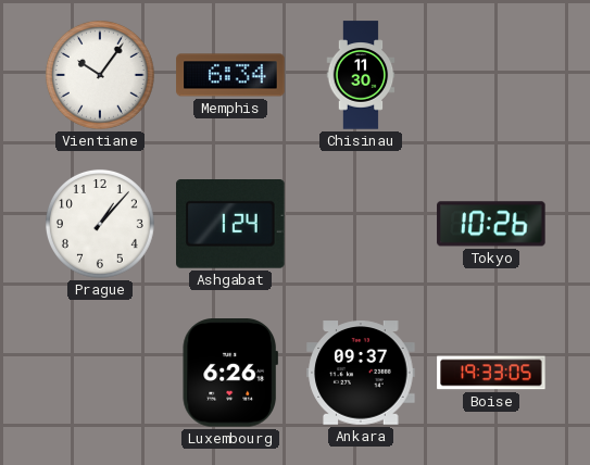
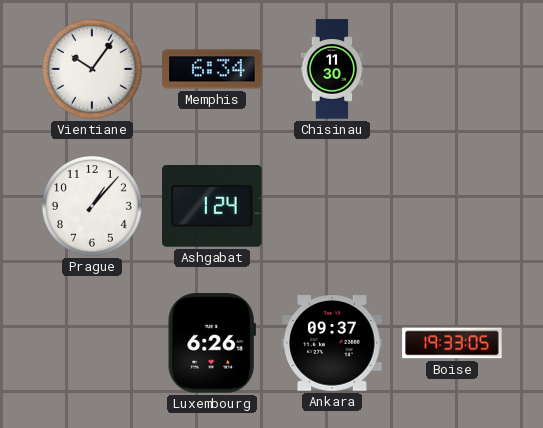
Tokyo: 10:26 -> none
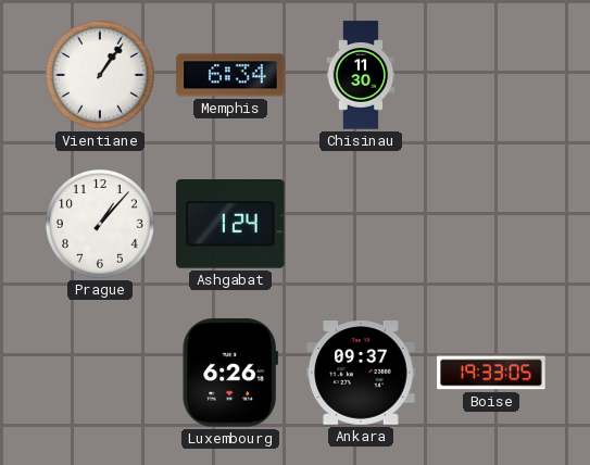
Vientiane: 10:06 -> 1:06
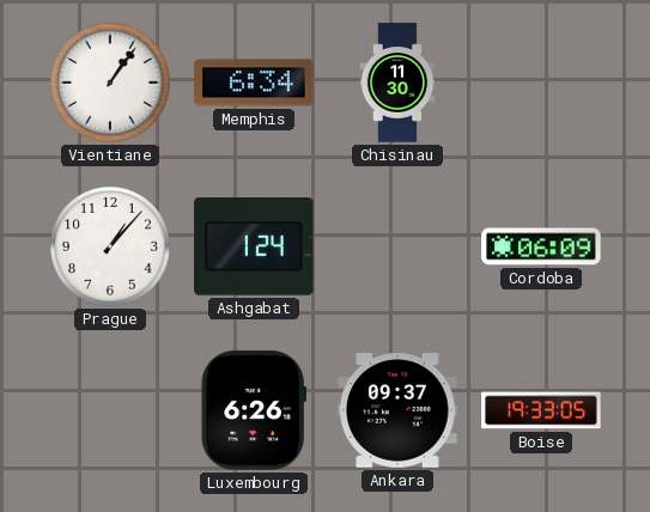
Cordoba: none -> 06:09
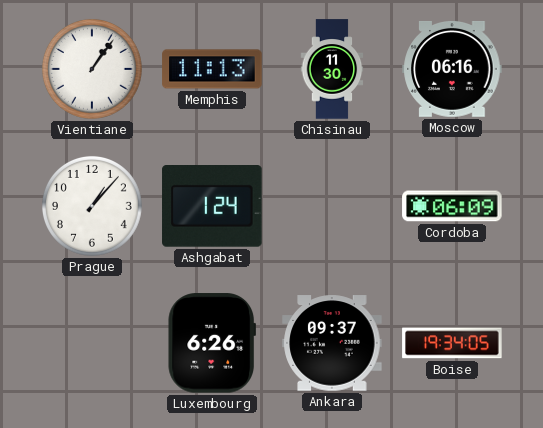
Memphis: 6:34 -> 11:13
Moscow: none -> 06:16
Boise: 19:33 -> 19:34
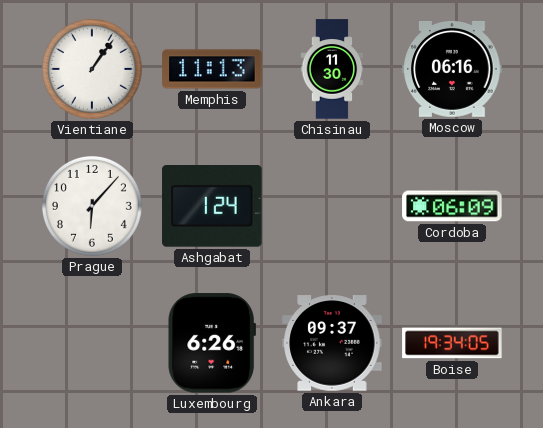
Prague: 1:07 -> 6:07
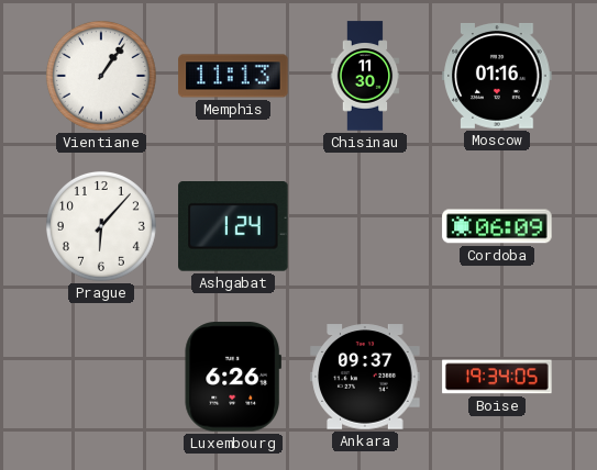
Moscow: 06:16 -> 01:16
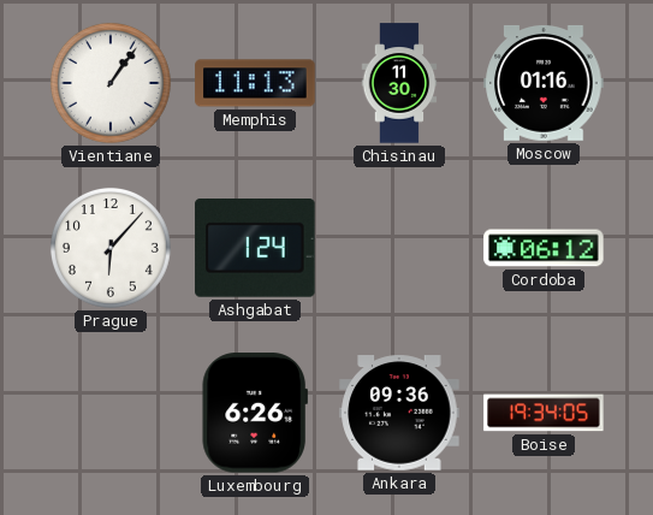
Cordoba: 06:09 -> 06:12
Ankara: 09:37 -> 09:36
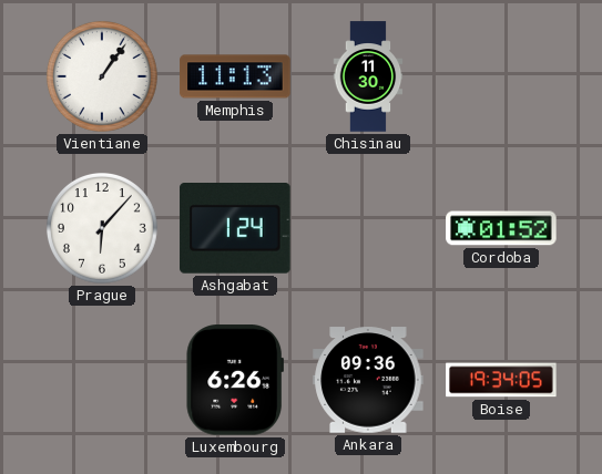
Moscow: 01:16 -> none
Cordoba: 06:12 -> 01:52
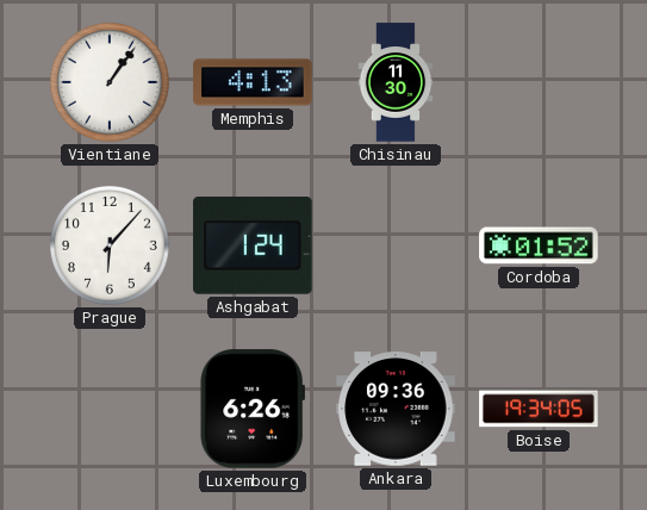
Memphis: 11:13 -> 4:13
